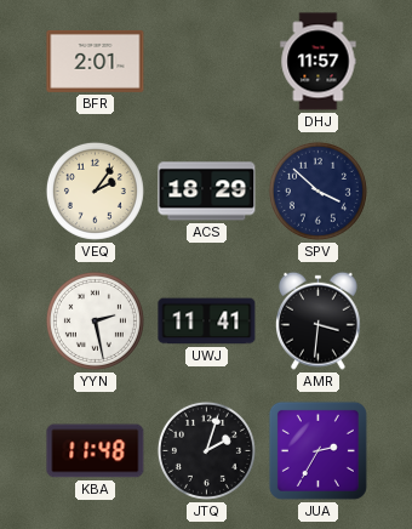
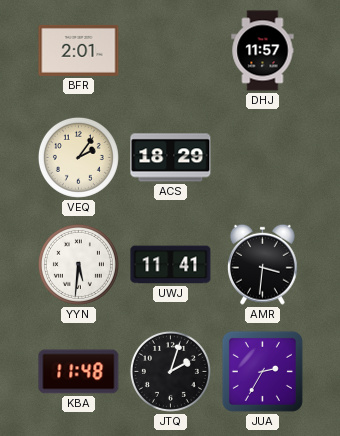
SPV: 3:52 -> none
YYN: 2:28 -> 5:31
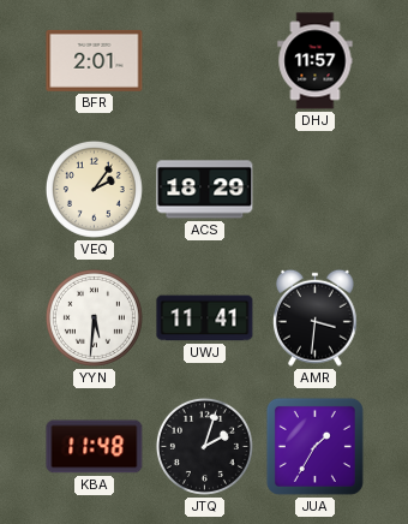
JUA: 2:35 -> 1:35
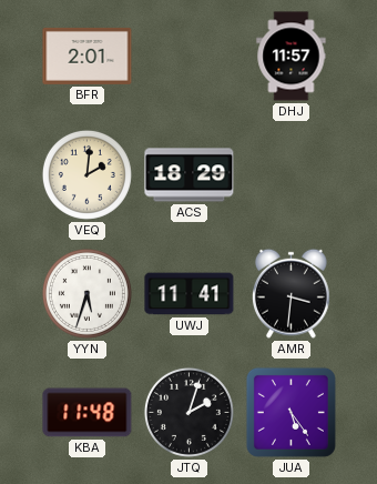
VEQ: 2:06 -> 2:01
YYN: 5:31 -> 5:33
JUA: 1:35 -> 5:24
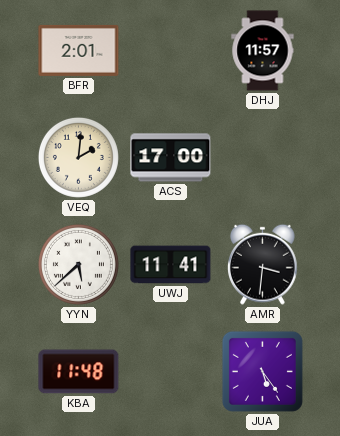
ACS: 18:29 -> 17:00
YYN: 5:33 -> 5:38
JTQ: 2:03 -> none
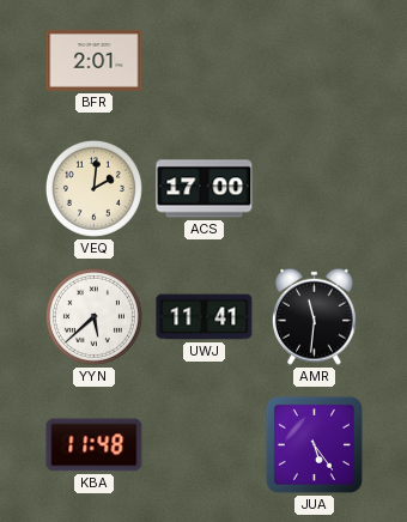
DHJ: 11:57 -> none
AMR: 3:31 -> 11:31
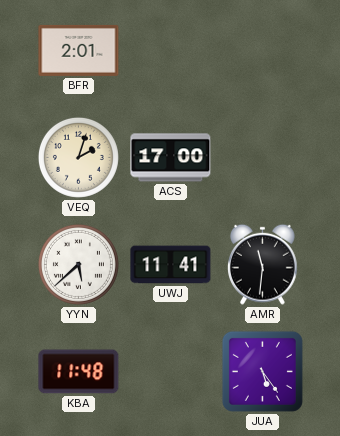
VEQ: 2:01 -> 2:03
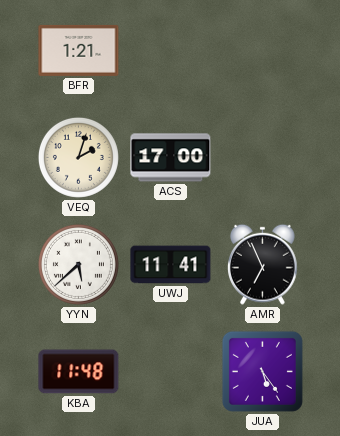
BFR: 2:01 -> 1:21
AMR: 11:31 -> 6:56
